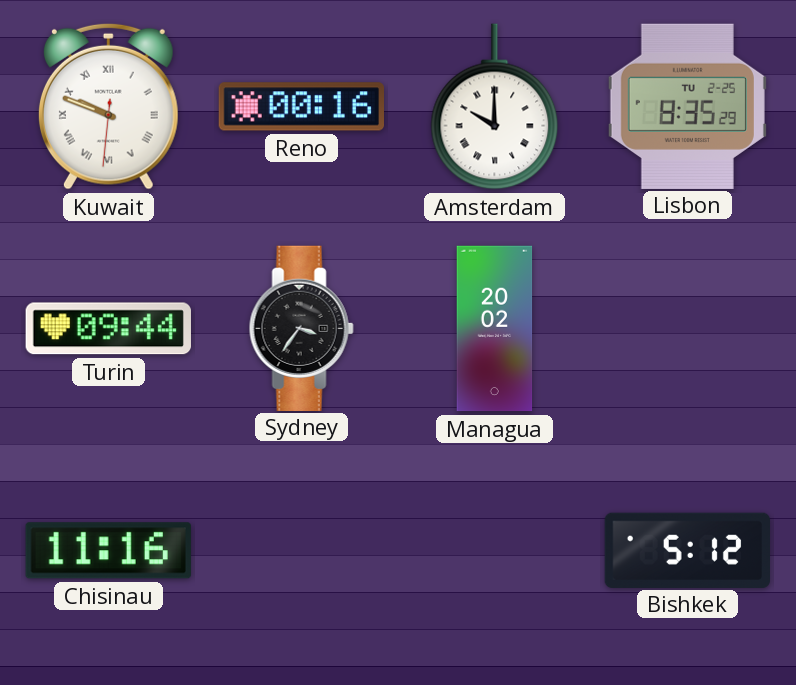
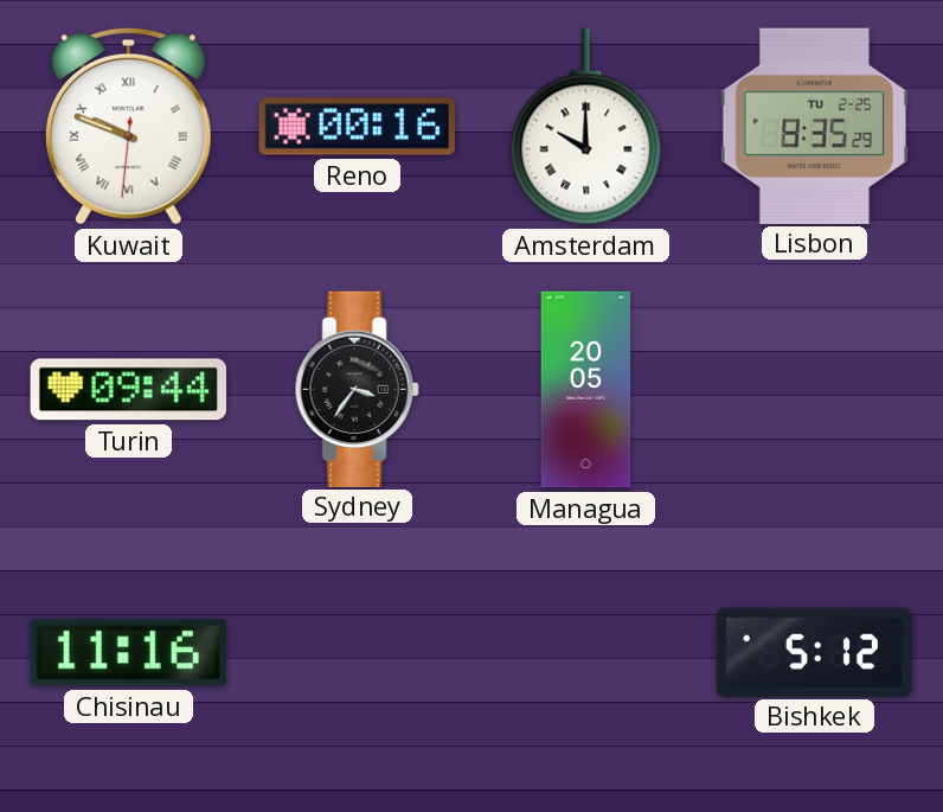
Managua: 20:02 -> 20:05
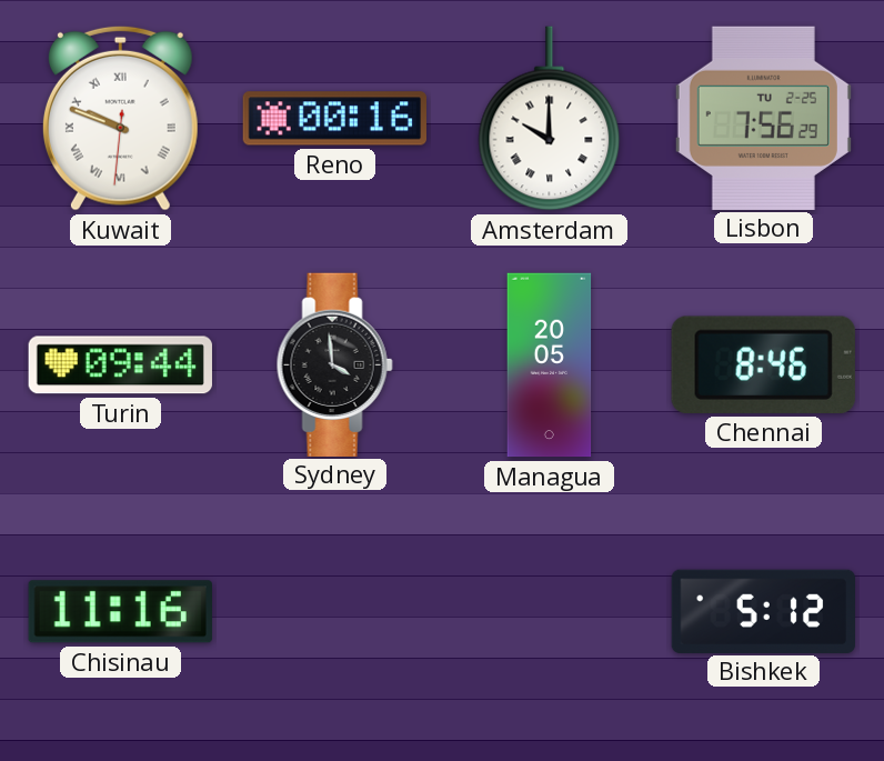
Lisbon: 8:35 -> 7:56
Sydney: 3:36 -> 3:59
Chennai: none -> 8:46
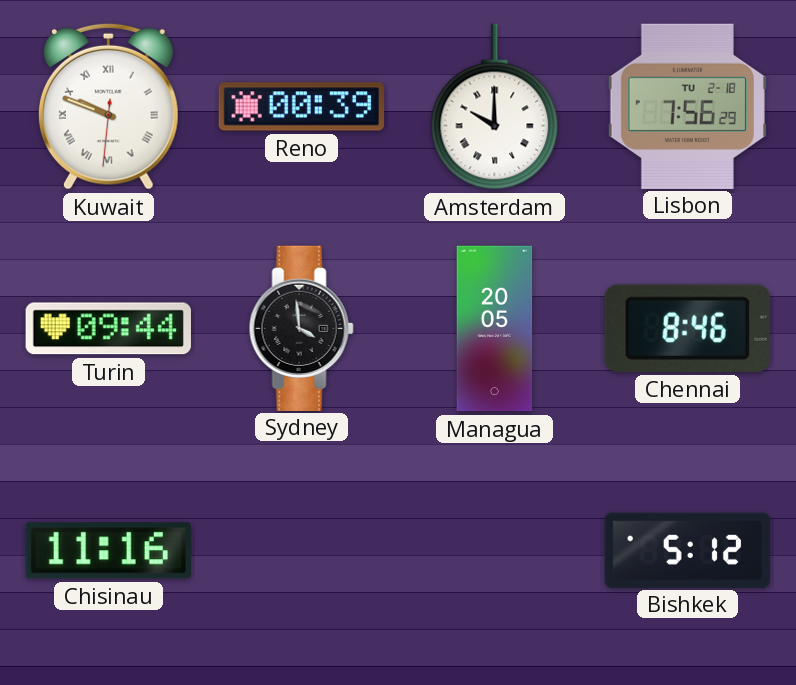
Reno: 00:16 -> 00:39
Lisbon date: TU 2-25 -> TU 2-18
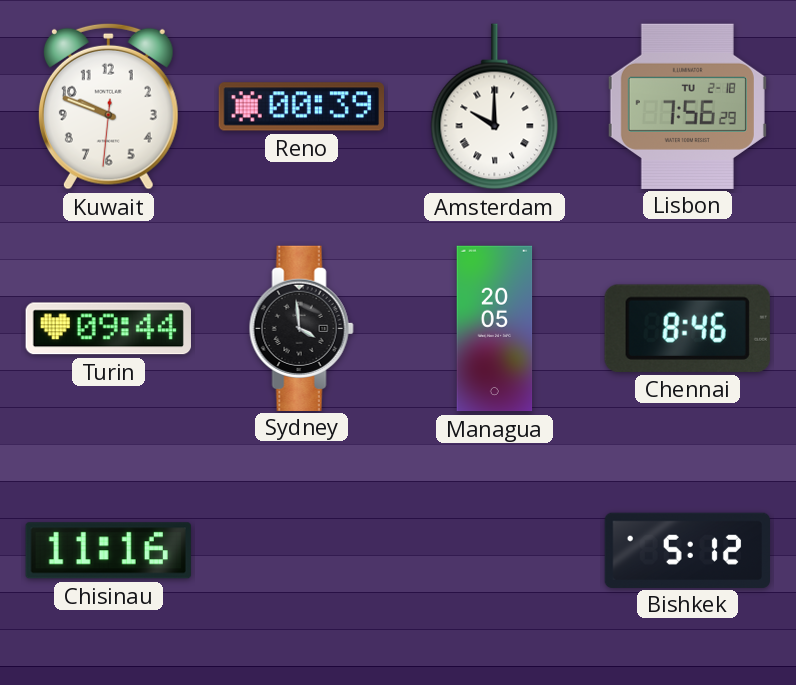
Kuwait numerals: Roman -> Arabic
